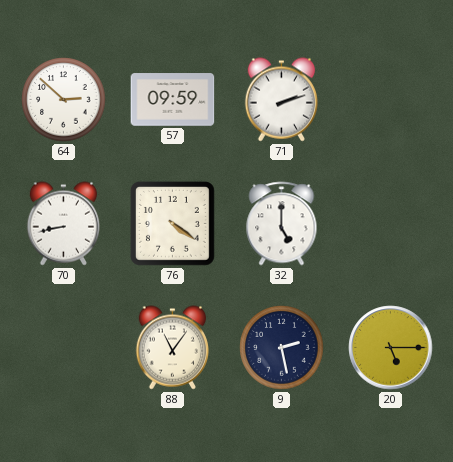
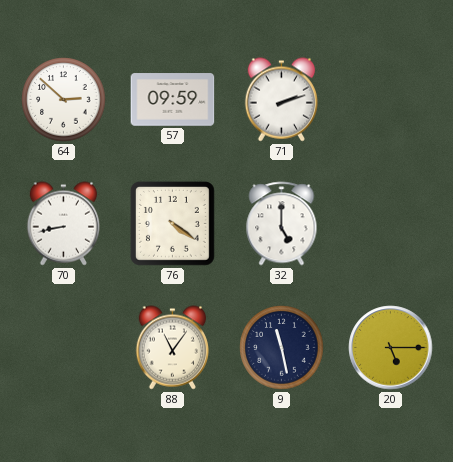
9: 2:28 -> 11:28
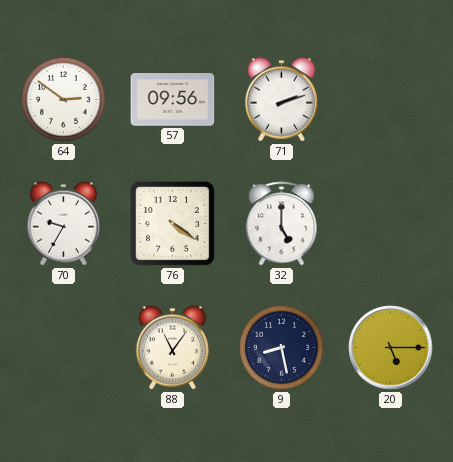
64: 2:52 -> 2:51
57: 09:59 -> 09:56
70: 8:43 -> 9:35
9: 11:28 -> 8:28
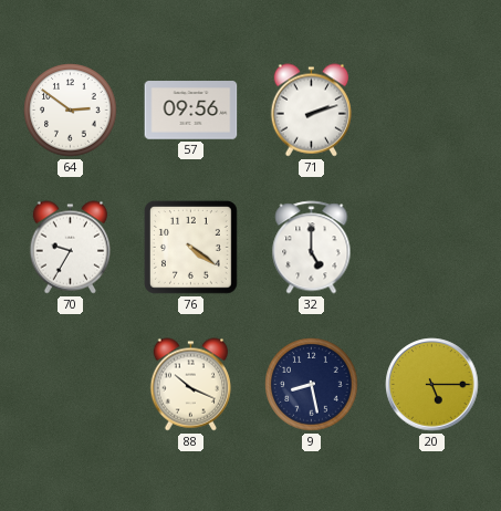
88: 11:06 -> 10:19
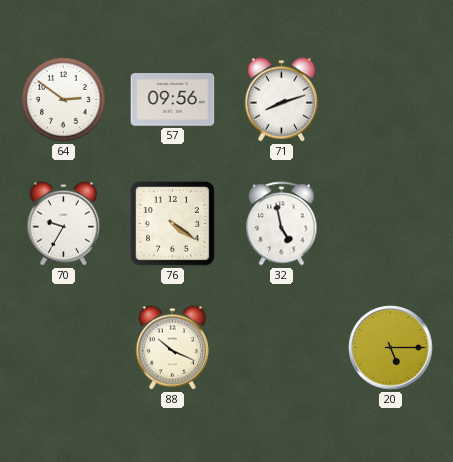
71: 2:12 -> 8:12
32: 5:00 -> 4:58
9: 8:28 -> none
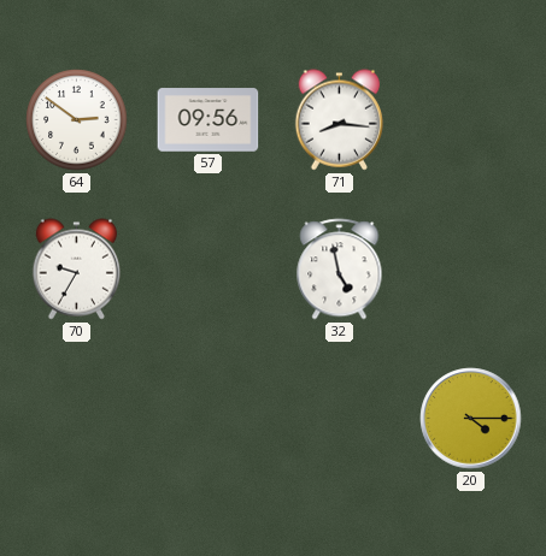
71: 8:12 -> 8:16
76: 4:21 -> none
88: 10:19 -> none
20: 5:15 -> 4:15
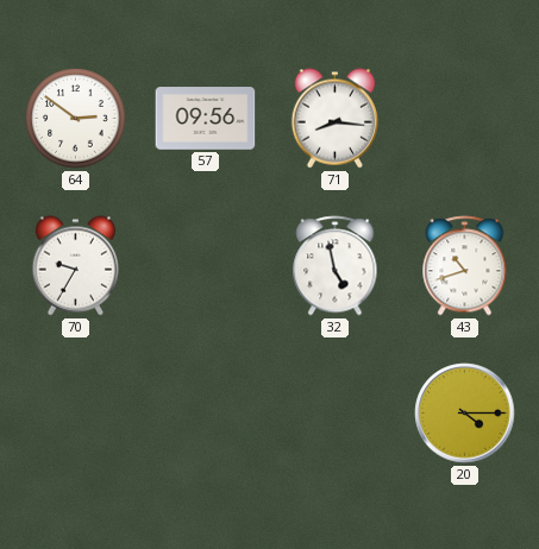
43: none -> 10:42
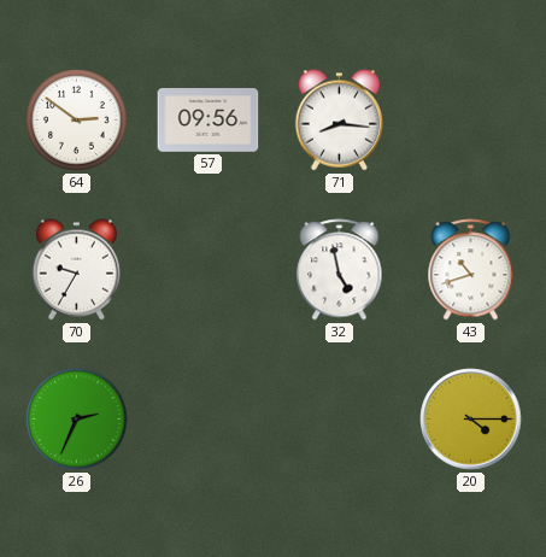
26: none -> 2:34
